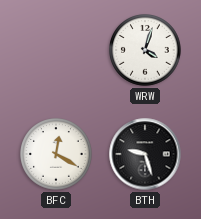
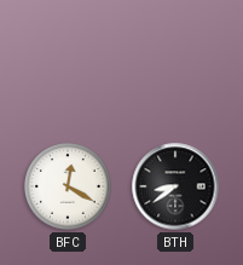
WRW: 4:03 -> none
BTH: 9:27 -> 8:39
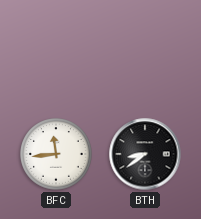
BFC: 12:20 -> 11:44
